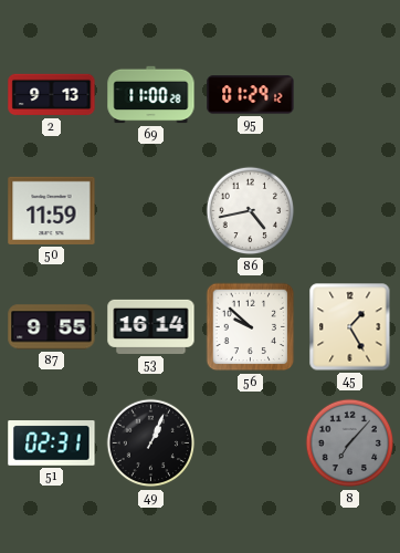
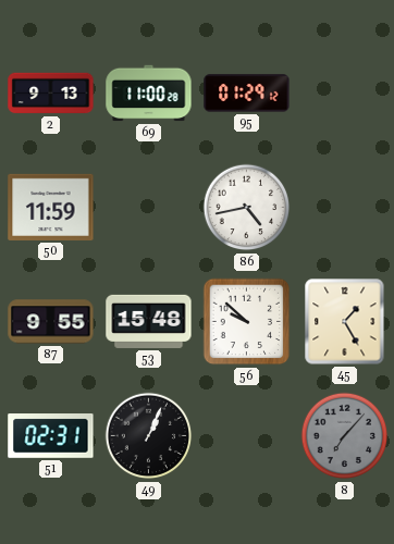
53: 16:14 -> 15:48
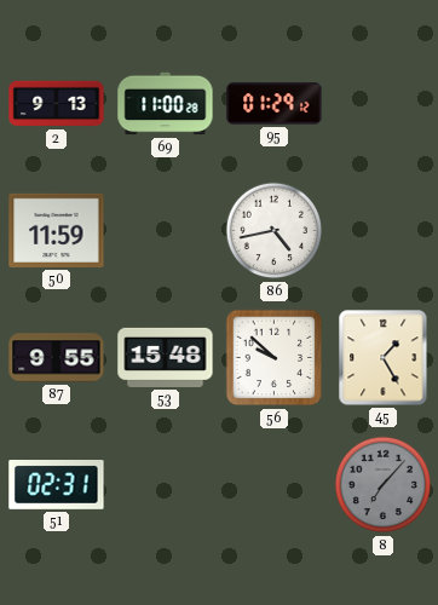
49: 1:04 -> none
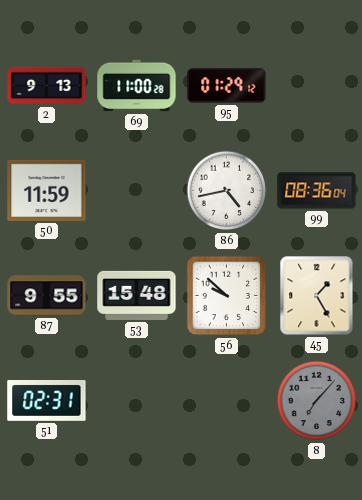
99: none -> 08:36
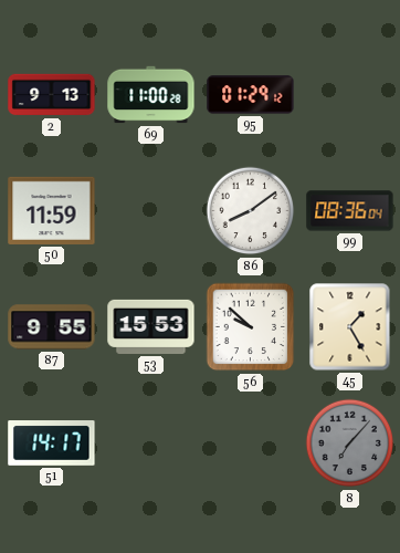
86: 4:43 -> 8:09
53: 15:48 -> 15:53
51: 02:31 -> 14:17
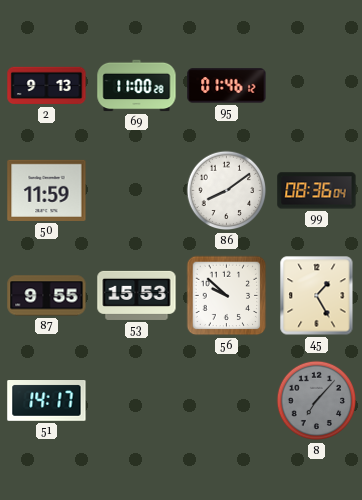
95: 01:29 -> 01:46
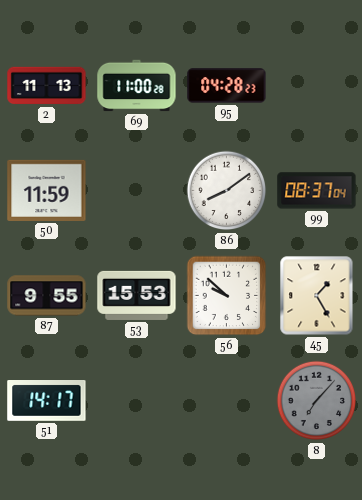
2: 9:13 -> 11:13
95: 01:46 -> 04:28
99: 08:36 -> 08:37
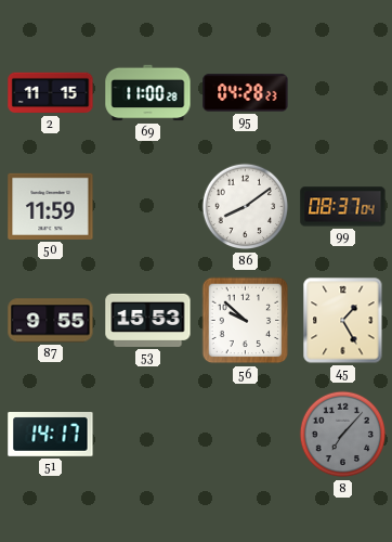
2: 11:13 -> 11:15
